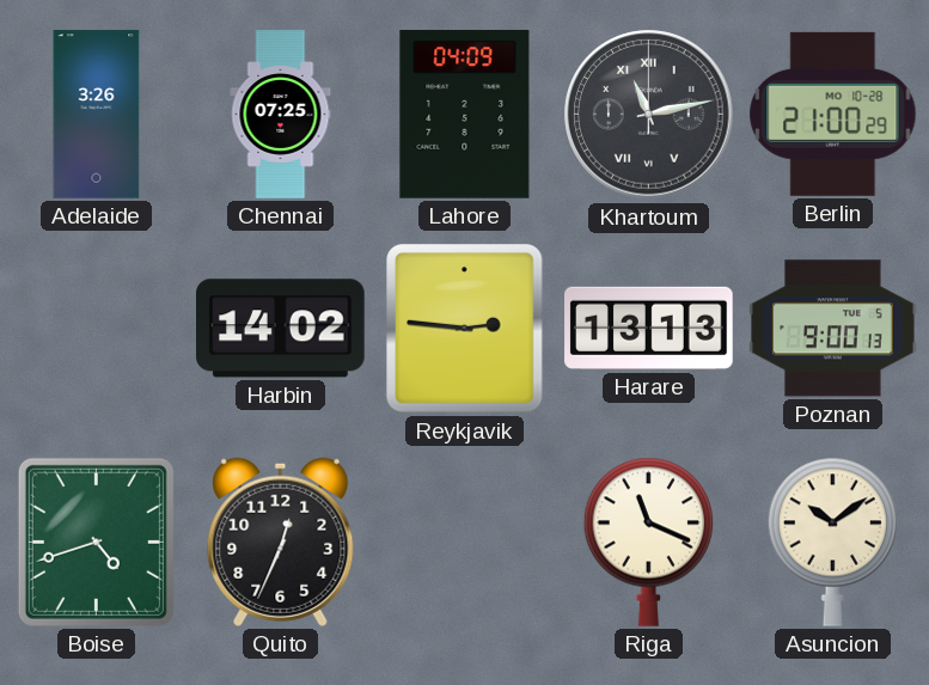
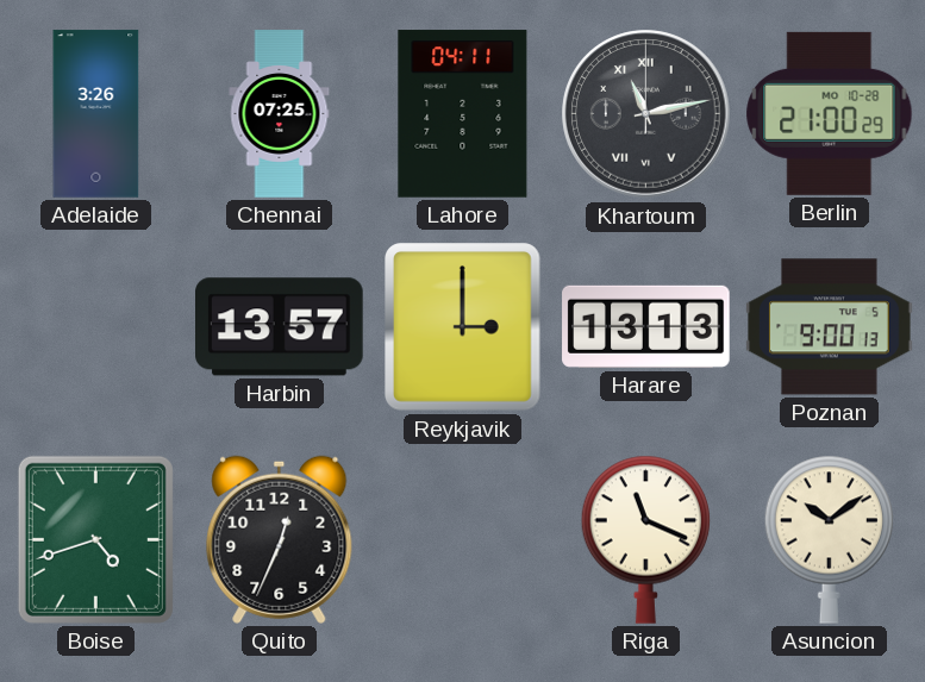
Lahore: 04:09 -> 04:11
Harbin: 14:02 -> 13:57
Reykjavik: 2:46 -> 3:00
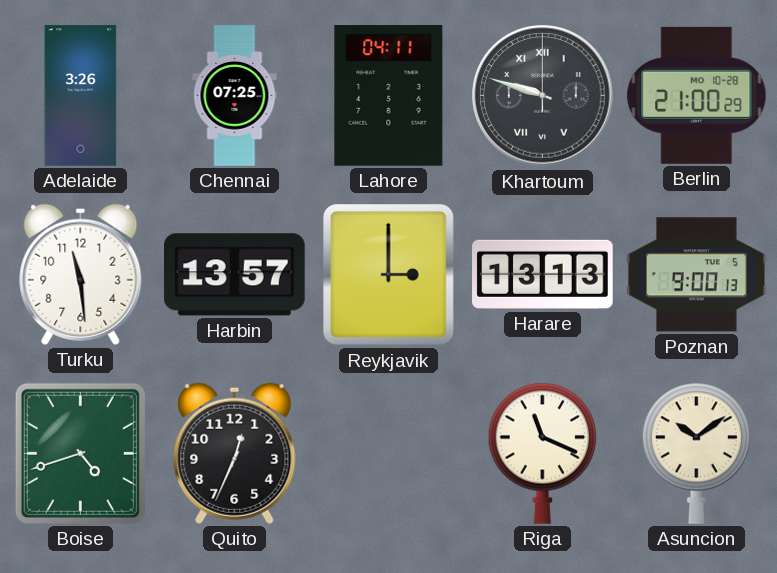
Khartoum: 11:13 -> 9:48
Turku: none -> 11:29
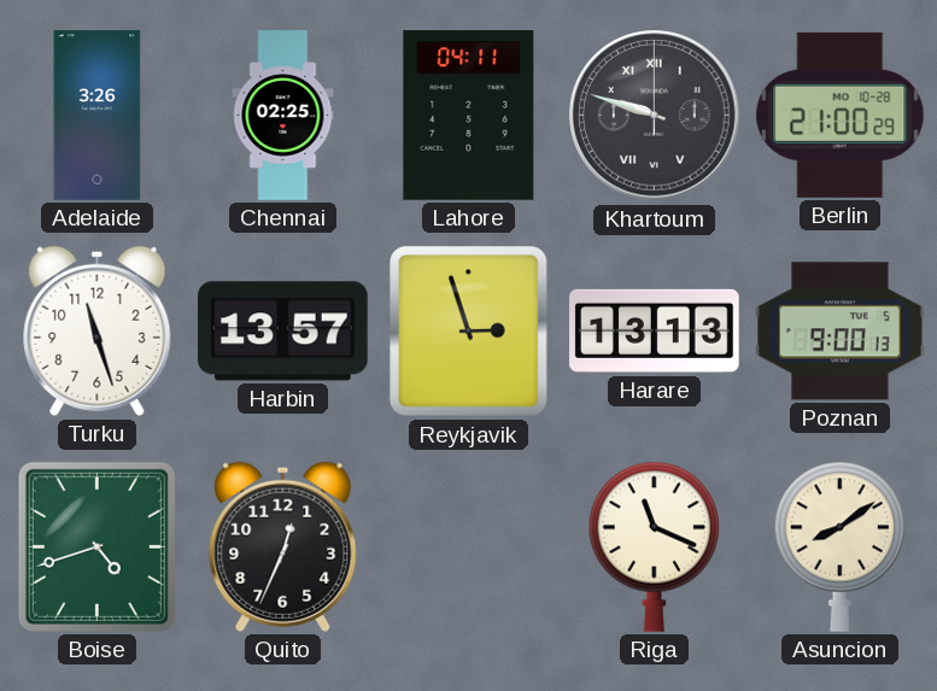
Chennai: 07:25 -> 02:25
Turku: 11:29 -> 11:27
Reykjavik: 3:00 -> 2:57
Asuncion: 10:09 -> 8:09
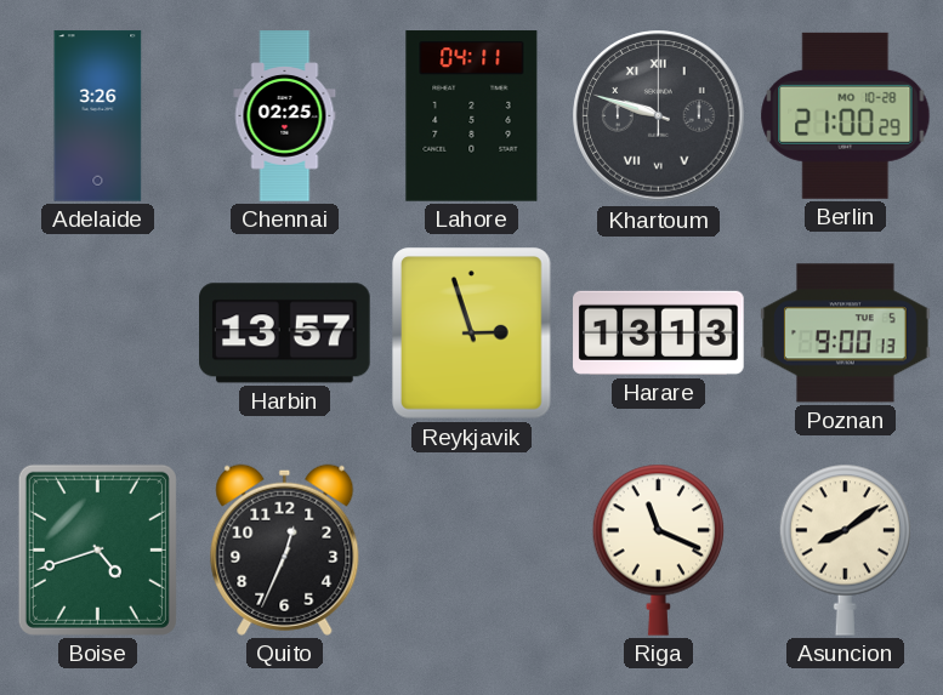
Turku: 11:27 -> none
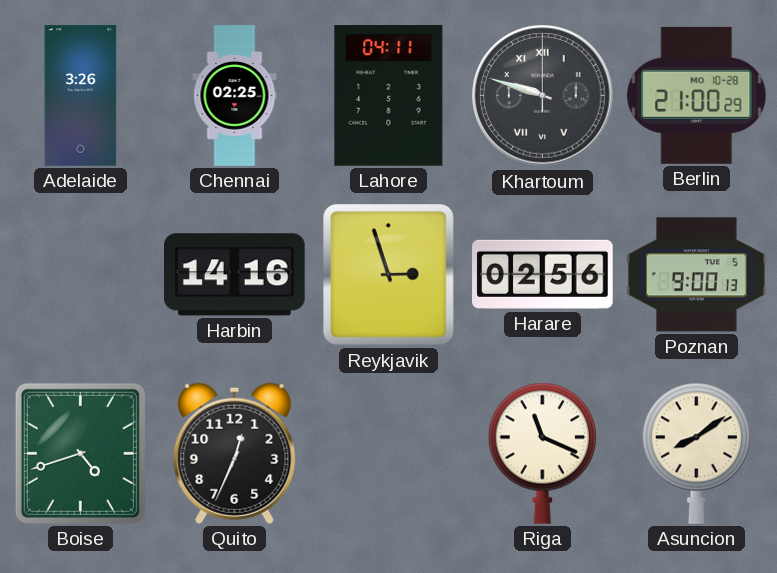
Harbin: 13:57 -> 14:16
Harare: 13:13 -> 02:56
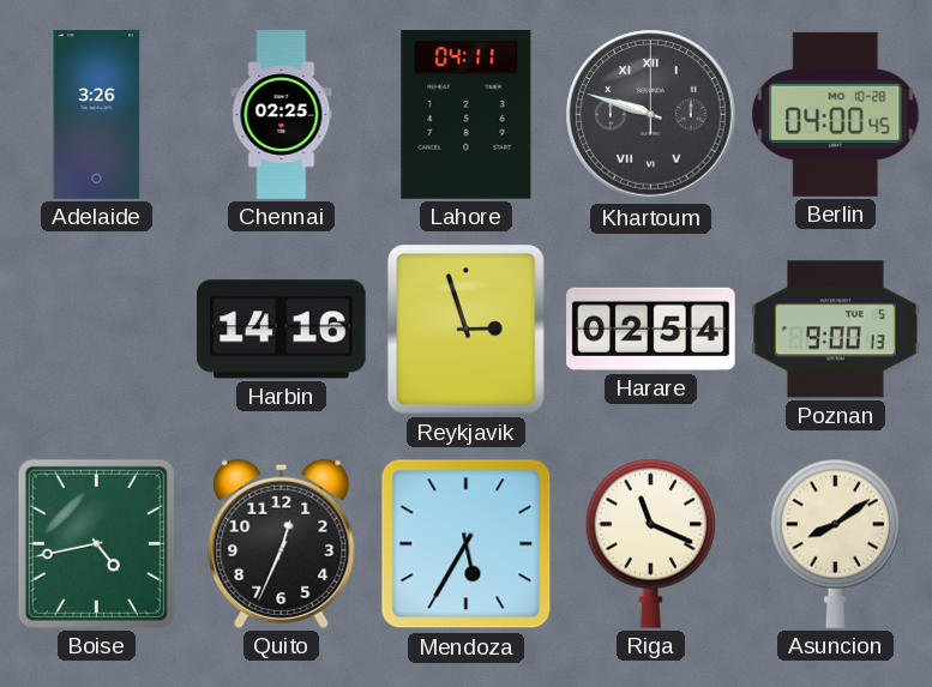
Berlin: 21:00 -> 04:00
Harare: 02:56 -> 02:54
Boise: 4:42 -> 4:43
Mendoza: none -> 5:35
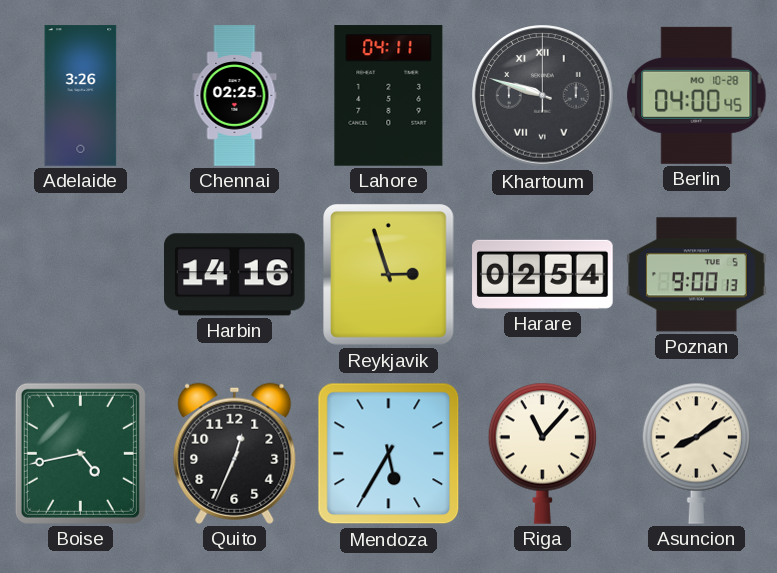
Riga: 11:19 -> 11:07
